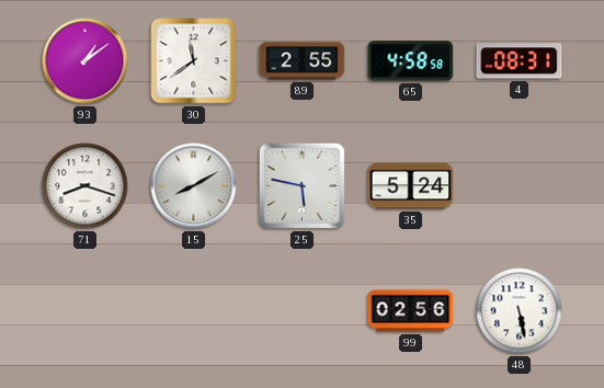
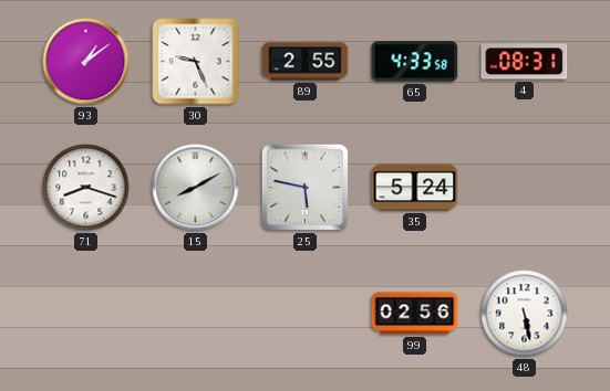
30: 11:39 -> 9:26
65: 4:58 -> 4:33
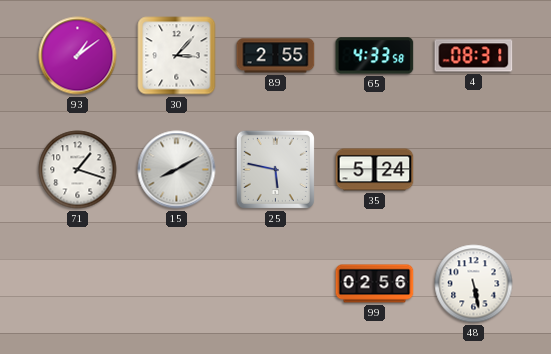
30: 9:26 -> 3:07
71: 8:18 -> 1:18
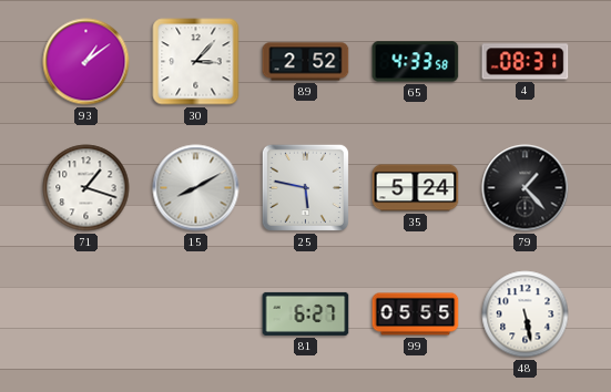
89: 2:55 -> 2:52
79: none -> 1:23
81: none -> 6:27
99: 02:56 -> 05:55
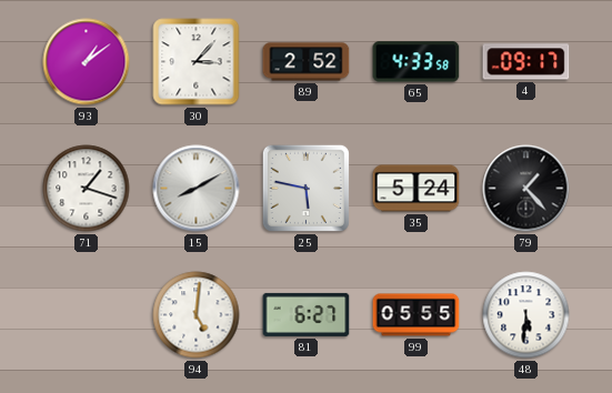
4: 08:31 -> 09:17
94: none -> 5:01
48: 5:28 -> 5:31
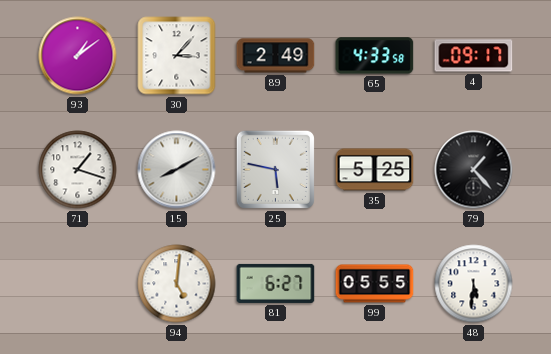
89: 2:52 -> 2:49
35: 5:24 -> 5:25
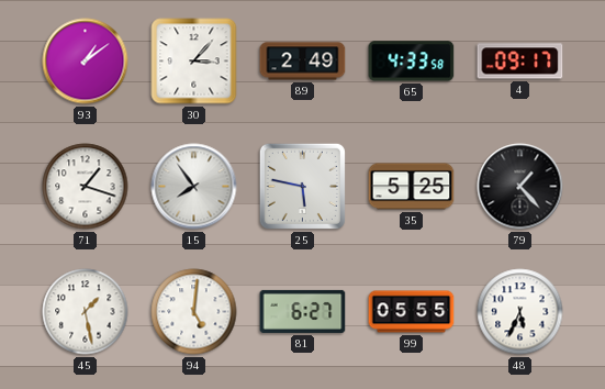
15: 8:10 -> 7:54
45: none -> 1:28
48: 5:31 -> 5:34
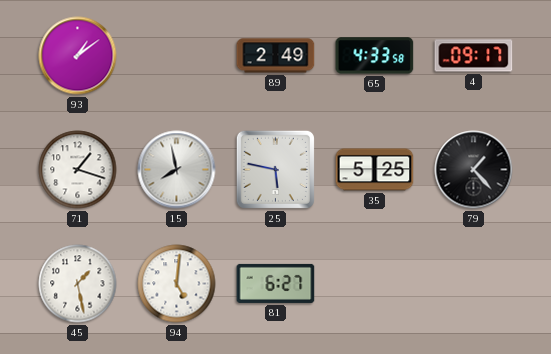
30: 3:07 -> none
15: 7:54 -> 7:58
99: 05:55 -> none
48: 5:34 -> none
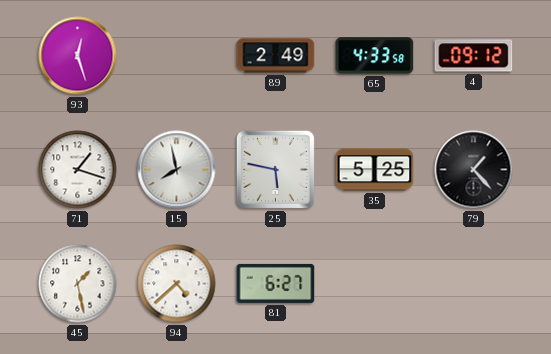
93: 1:09 -> 12:27
4: 09:17 -> 09:12
94: 5:01 -> 4:38
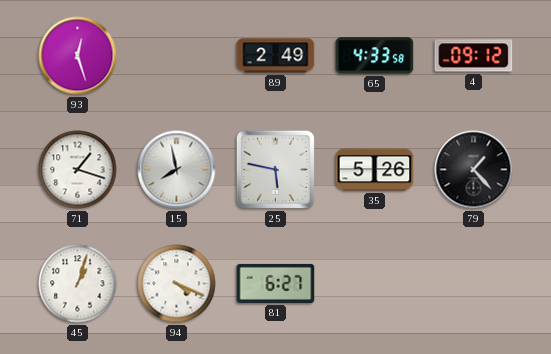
35: 5:25 -> 5:26
45: 1:28 -> 1:03
94: 4:38 -> 4:19
